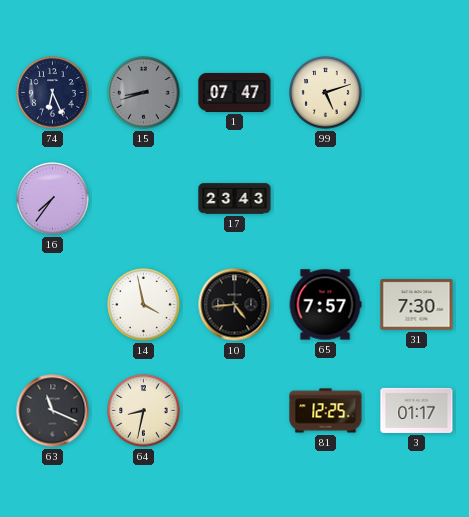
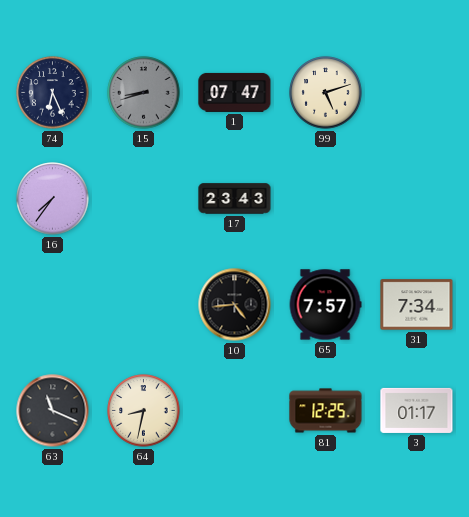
14: 3:58 -> none
31: 7:30 -> 7:34
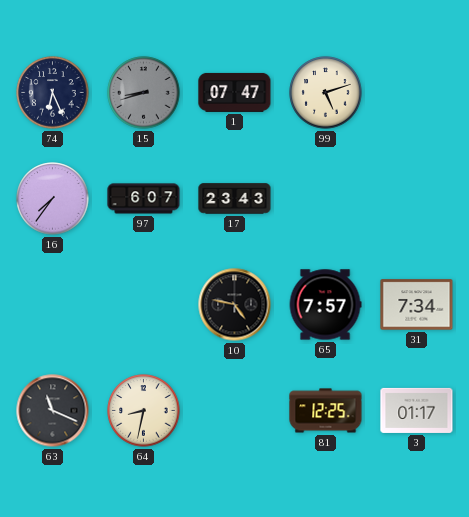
97: none -> 6:07
10: 4:44 -> 4:47
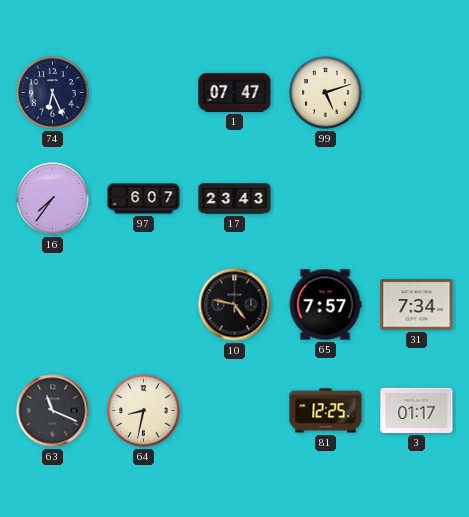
15: 8:42 -> none
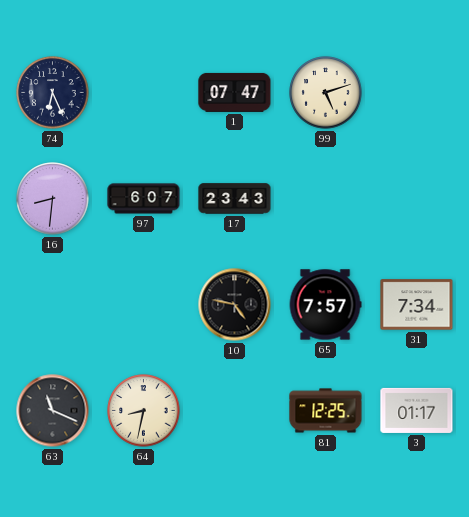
16: 7:36 -> 8:31
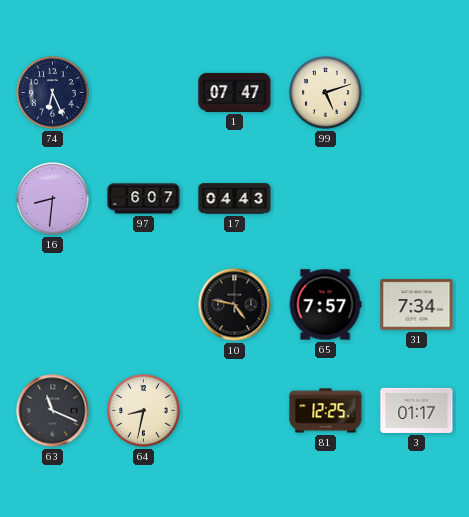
17: 23:43 -> 04:43
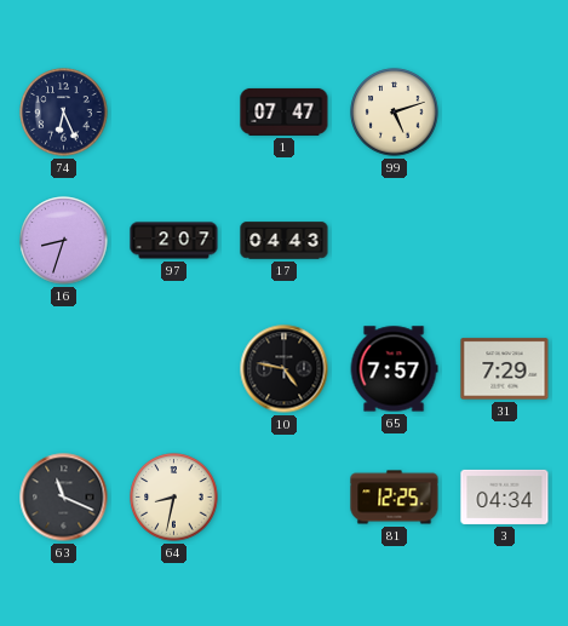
16: 8:31 -> 8:33
97: 6:07 -> 2:07
31: 7:34 -> 7:29
3: 01:17 -> 04:34
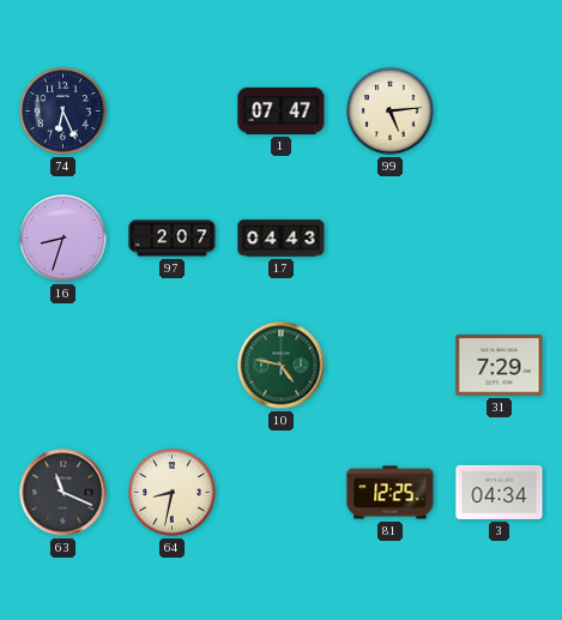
99: 5:12 -> 5:14
10 dial: black -> green
65: 7:57 -> none
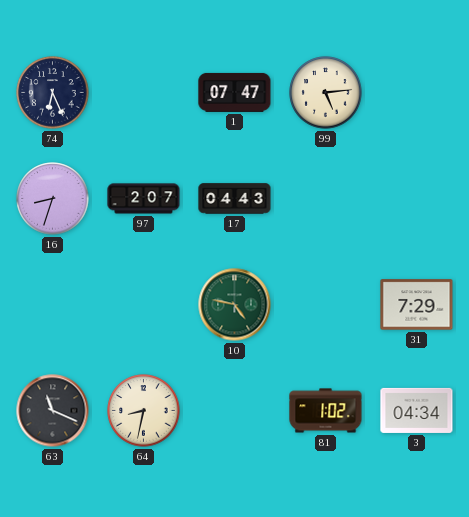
81: 12:25 -> 1:02
